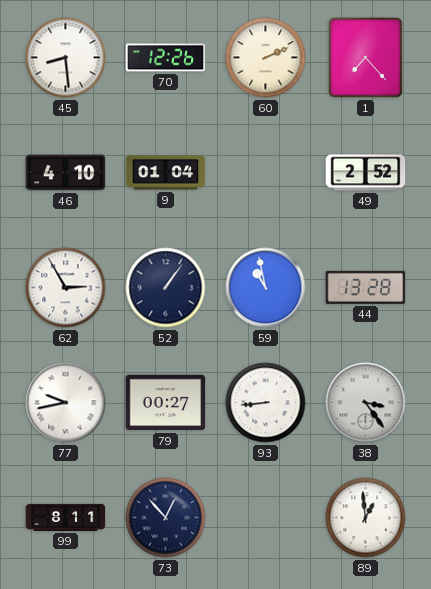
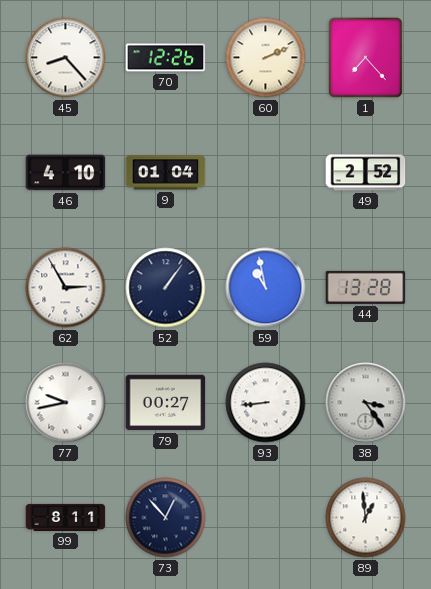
45: 8:29 -> 8:23
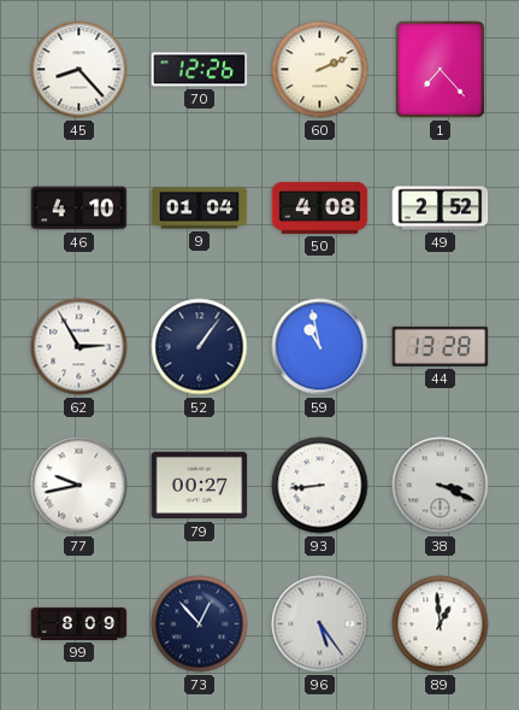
50: none -> 4:08
38: 3:24 -> 3:19
99: 8:11 -> 8:09
96: none -> 5:24
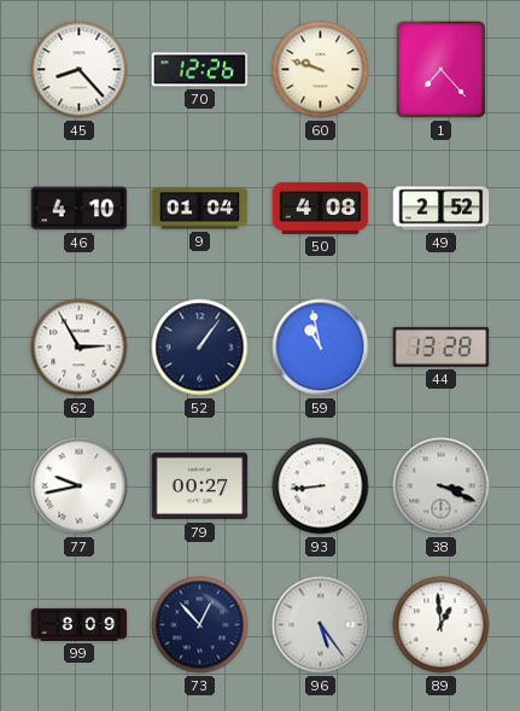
60: 2:11 -> 9:48
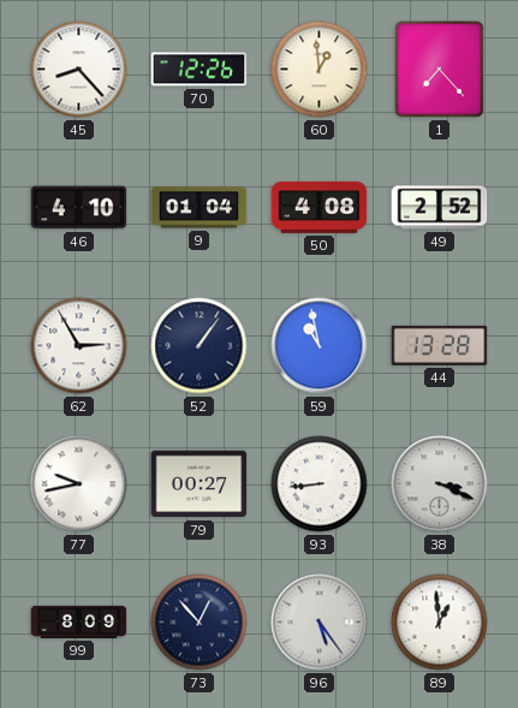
60: 9:48 -> 12:59
